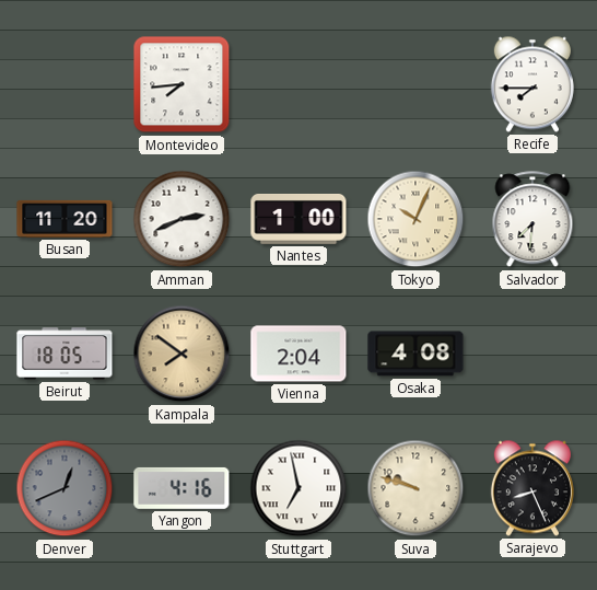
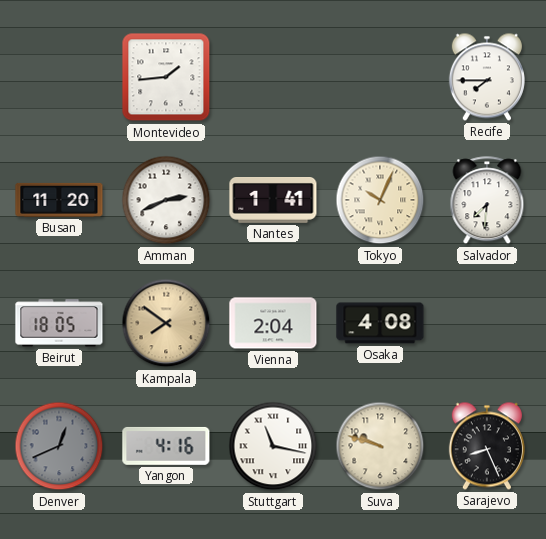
Montevideo: 7:44 -> 1:44
Nantes: 1:00 -> 1:41
Stuttgart: 6:58 -> 11:17
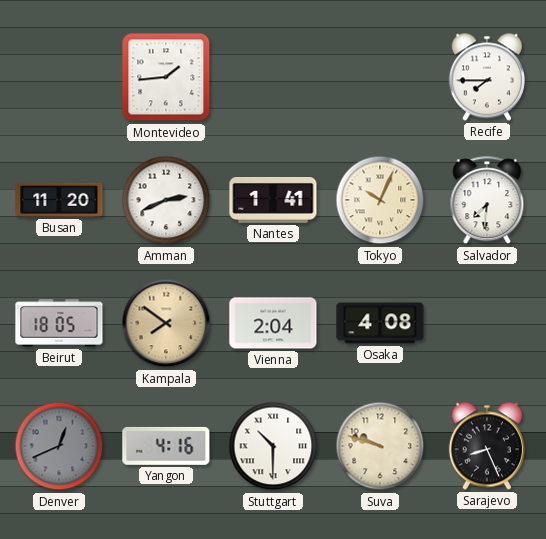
Stuttgart: 11:17 -> 10:30
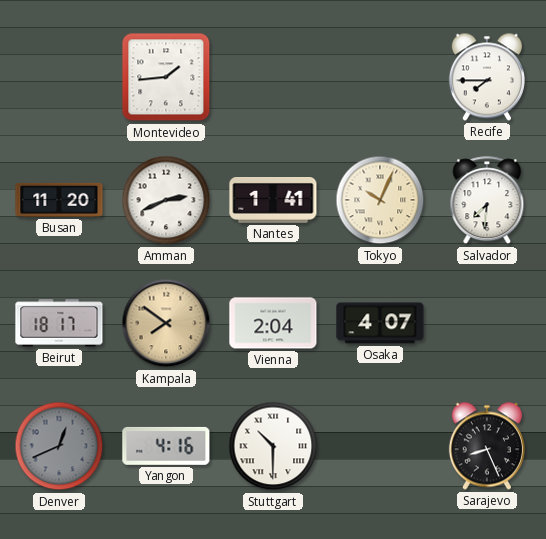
Beirut: 18:05 -> 18:17
Osaka: 4:08 -> 4:07
Suva: 9:48 -> none
